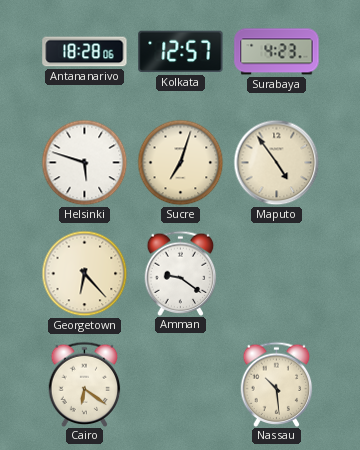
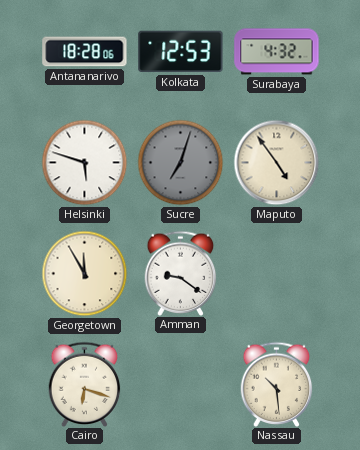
Kolkata: 12:57 -> 12:53
Surabaya: 4:23 -> 4:32
Sucre dial: cream -> grey
Georgetown: 6:23 -> 11:55
Cairo: 6:21 -> 6:18
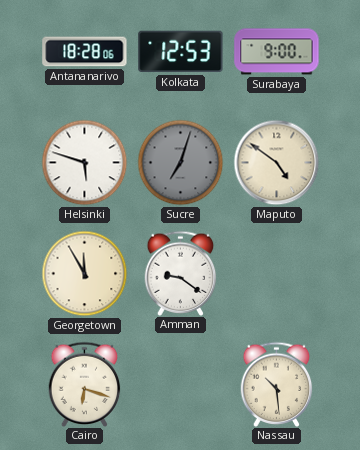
Surabaya: 4:32 -> 9:00
Maputo: 4:54 -> 4:51
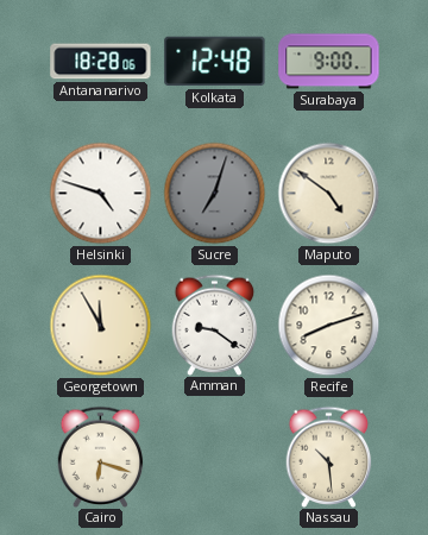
Kolkata: 12:53 -> 12:48
Helsinki: 5:48 -> 4:48
Recife: none -> 8:12
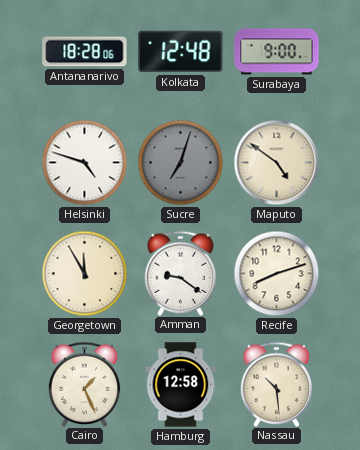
Cairo: 6:18 -> 1:26
Hamburg: none -> 12:58
